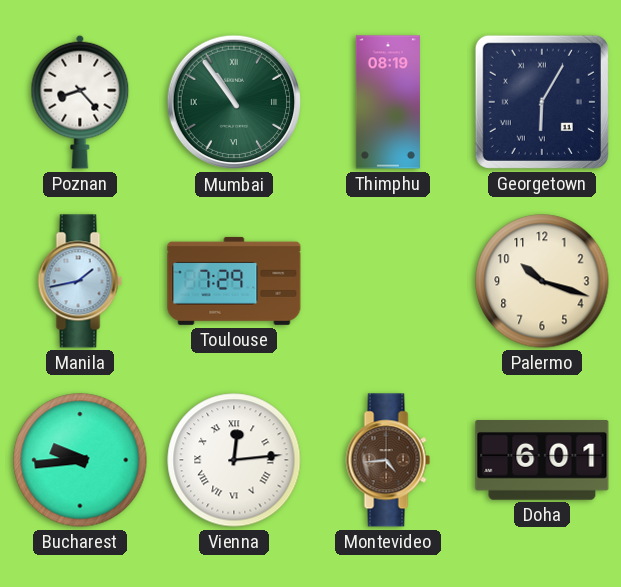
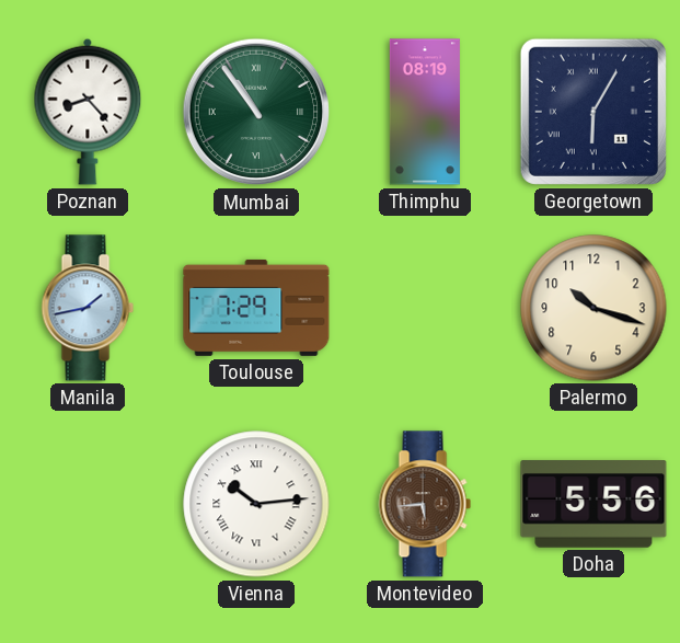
Bucharest: 9:44 -> none
Vienna: 12:14 -> 10:14
Montevideo: 4:44 -> 5:44
Doha: 6:01 -> 5:56
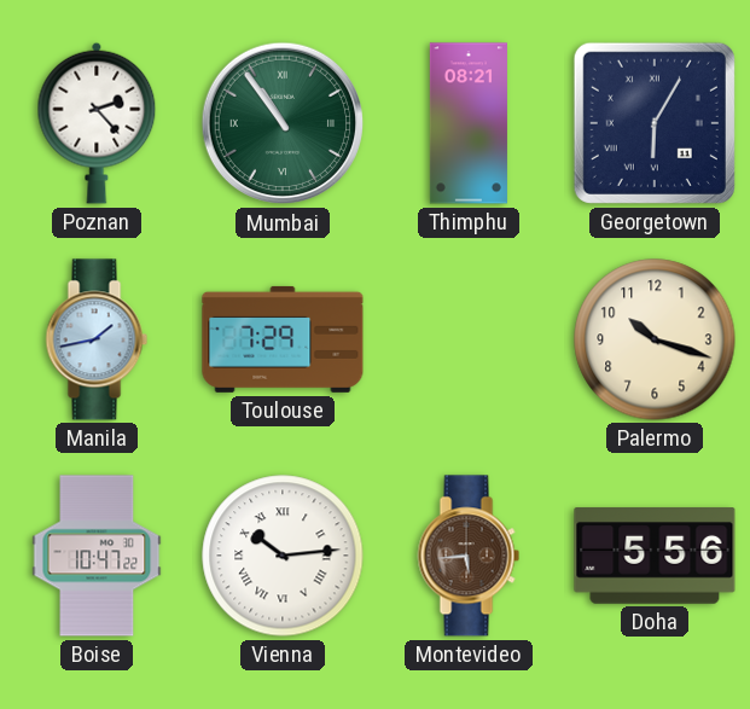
Poznan: 8:23 -> 2:23
Thimphu: 08:19 -> 08:21
Boise: none -> 10:47
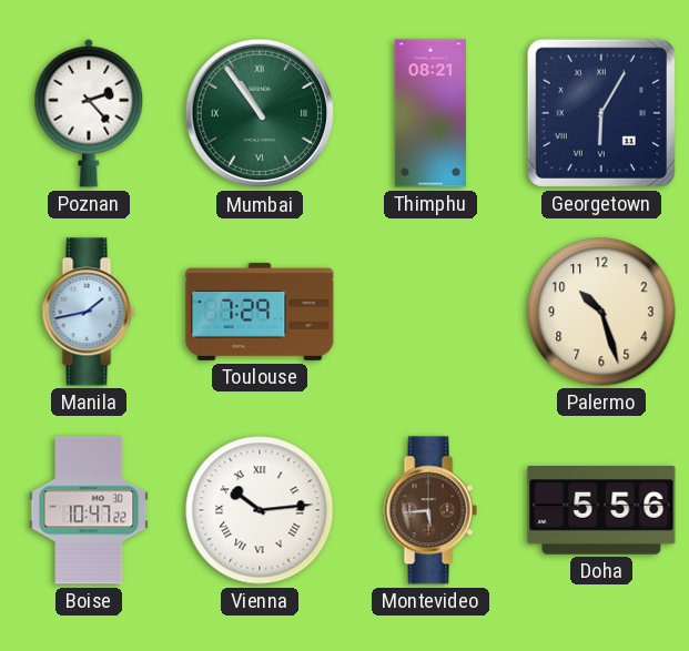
Palermo: 10:18 -> 10:27
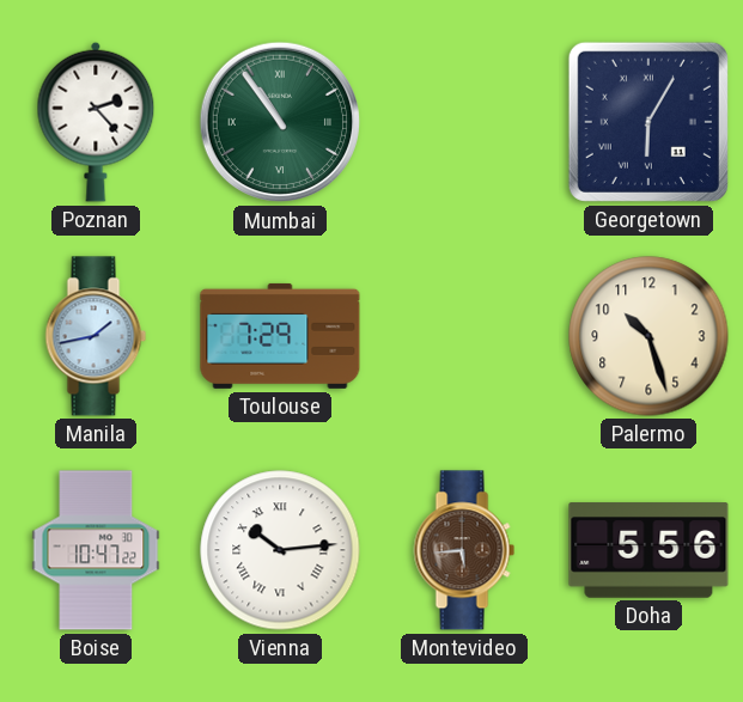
Thimphu: 08:21 -> none
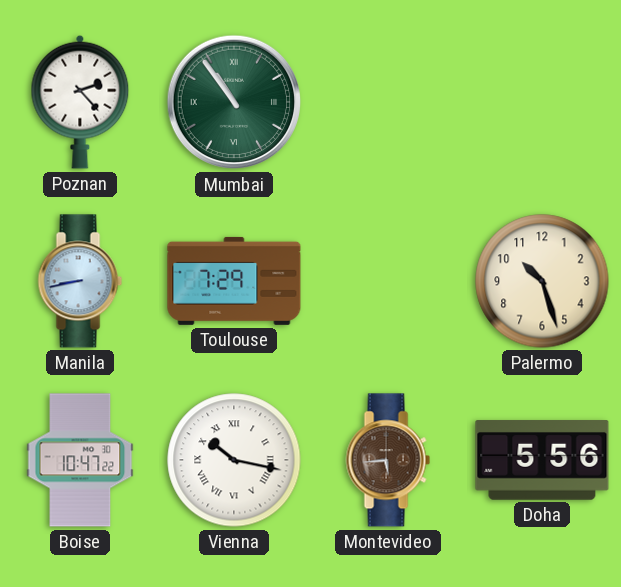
Georgetown: 6:05 -> none
Manila: 1:43 -> 8:43
Vienna: 10:14 -> 10:17
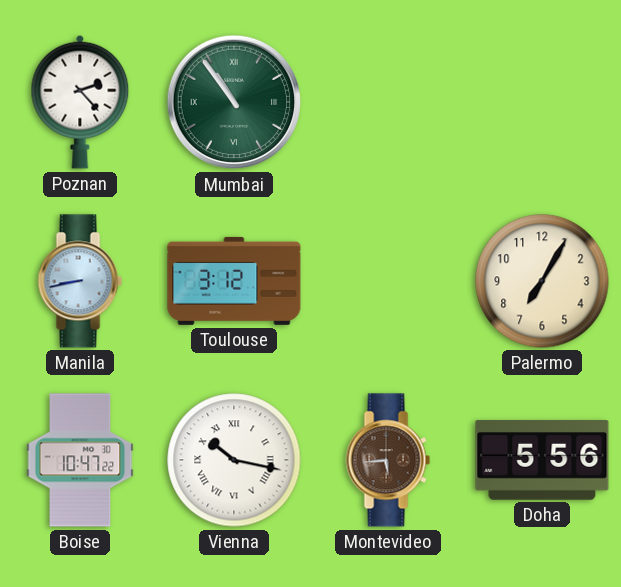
Toulouse: 7:29 -> 3:12
Palermo: 10:27 -> 7:05
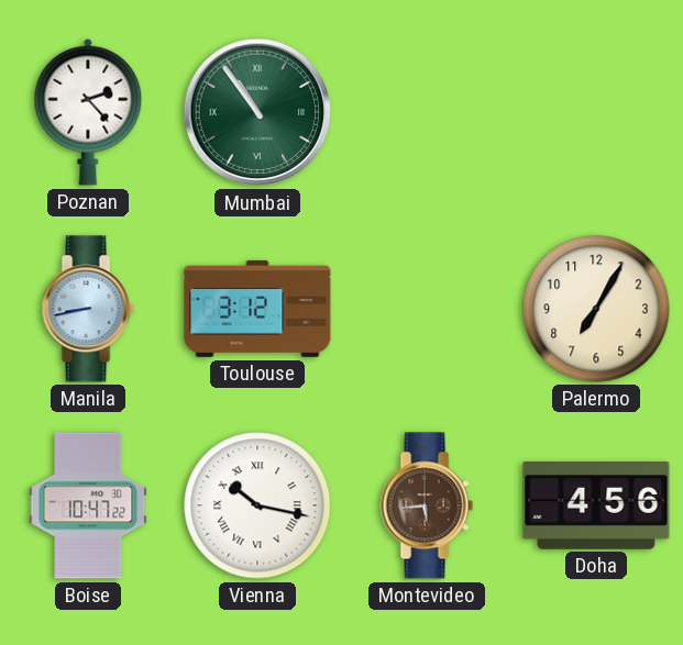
Doha: 5:56 -> 4:56
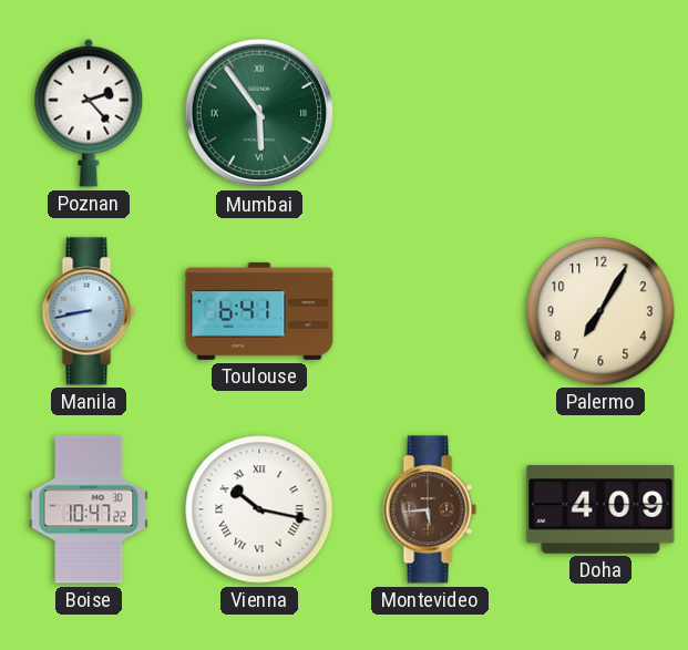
Mumbai: 10:54 -> 5:54
Toulouse: 3:12 -> 6:41
Doha: 4:56 -> 4:09
